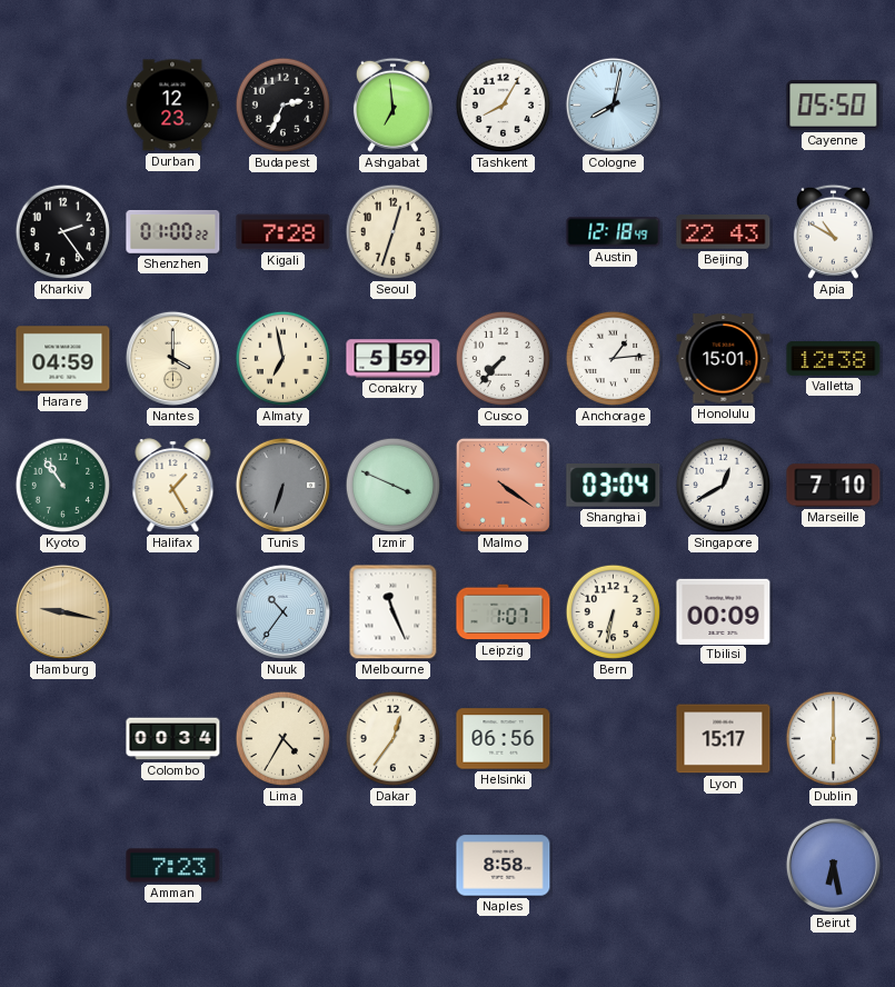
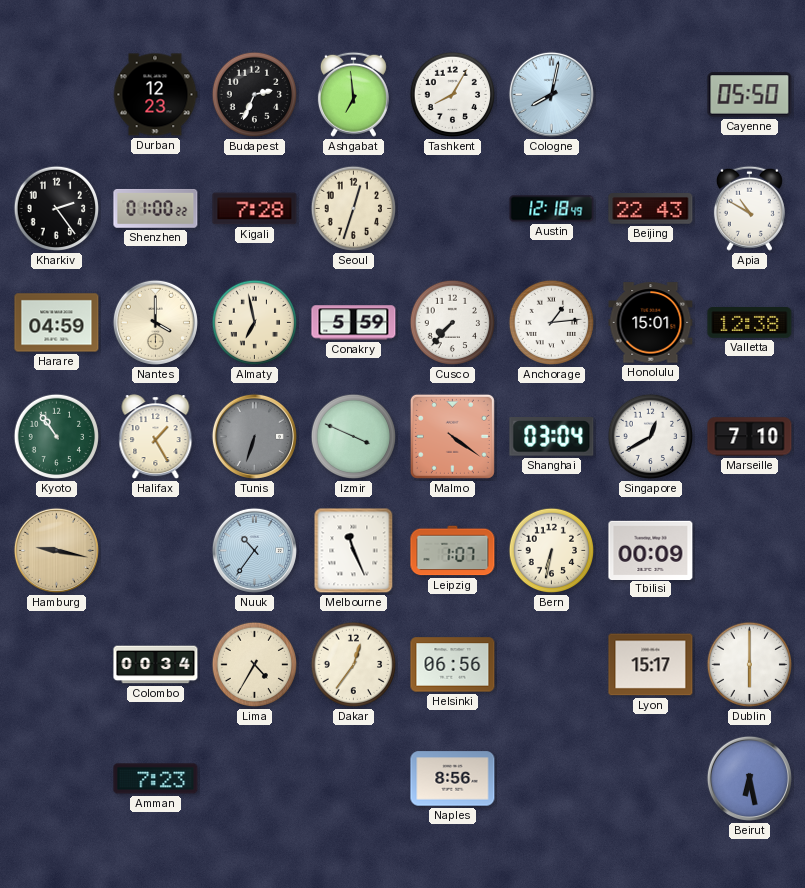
Naples: 8:58 -> 8:56
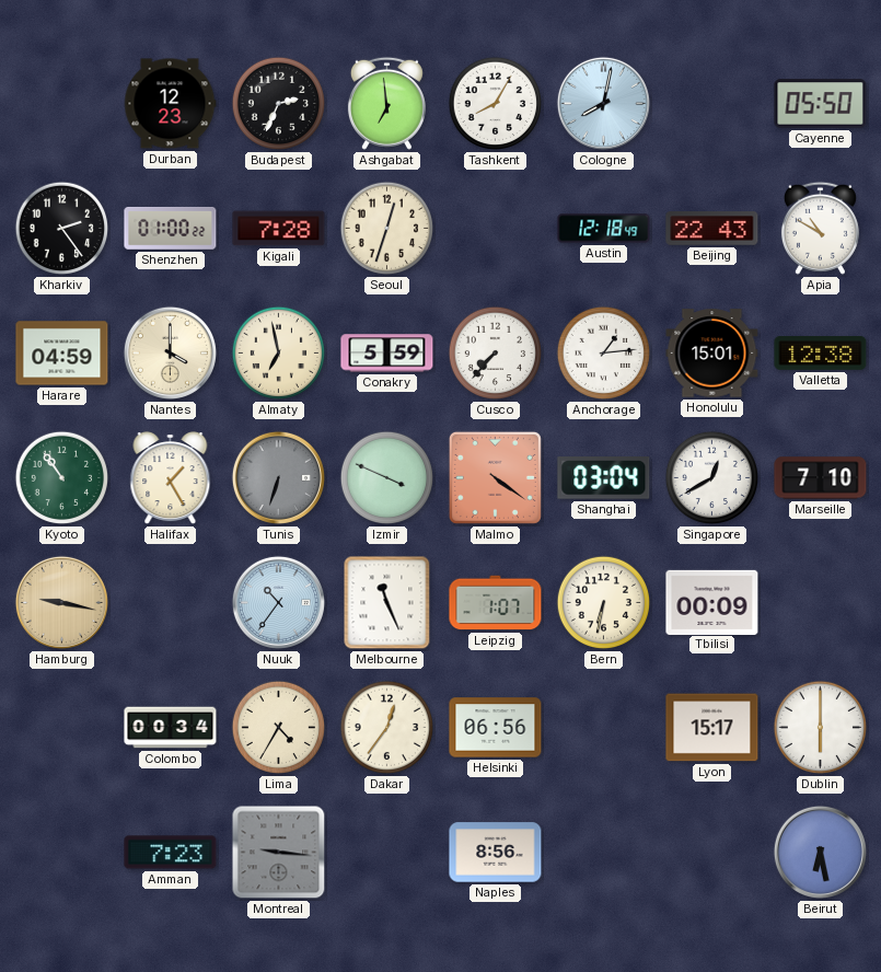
Montreal: none -> 9:16
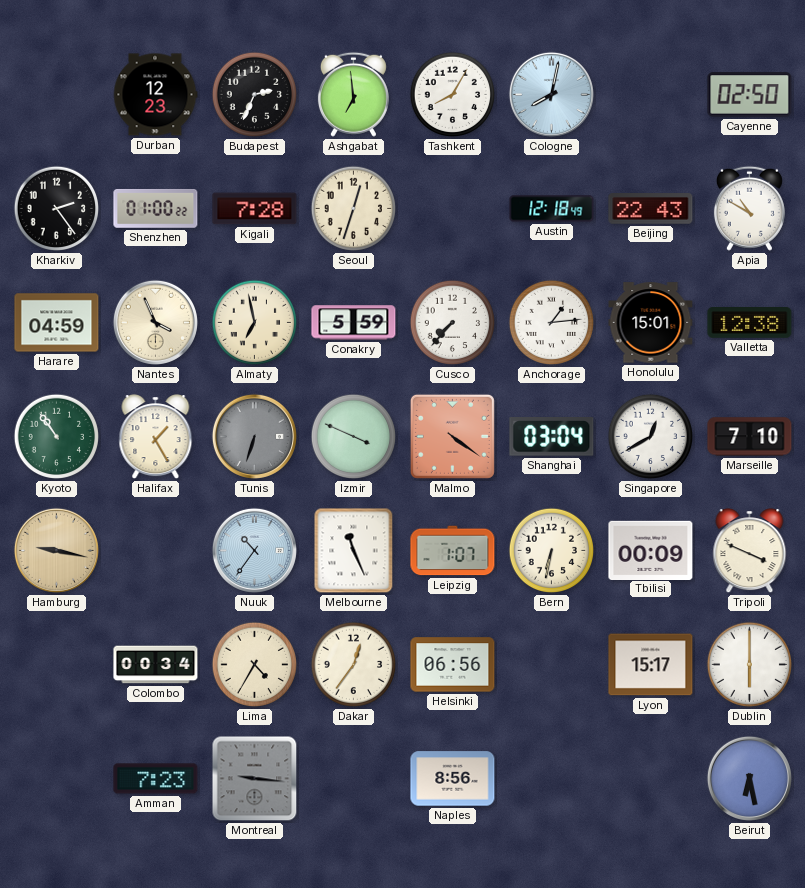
Cayenne: 05:50 -> 02:50
Nantes: 4:00 -> 3:56
Tripoli: none -> 3:49
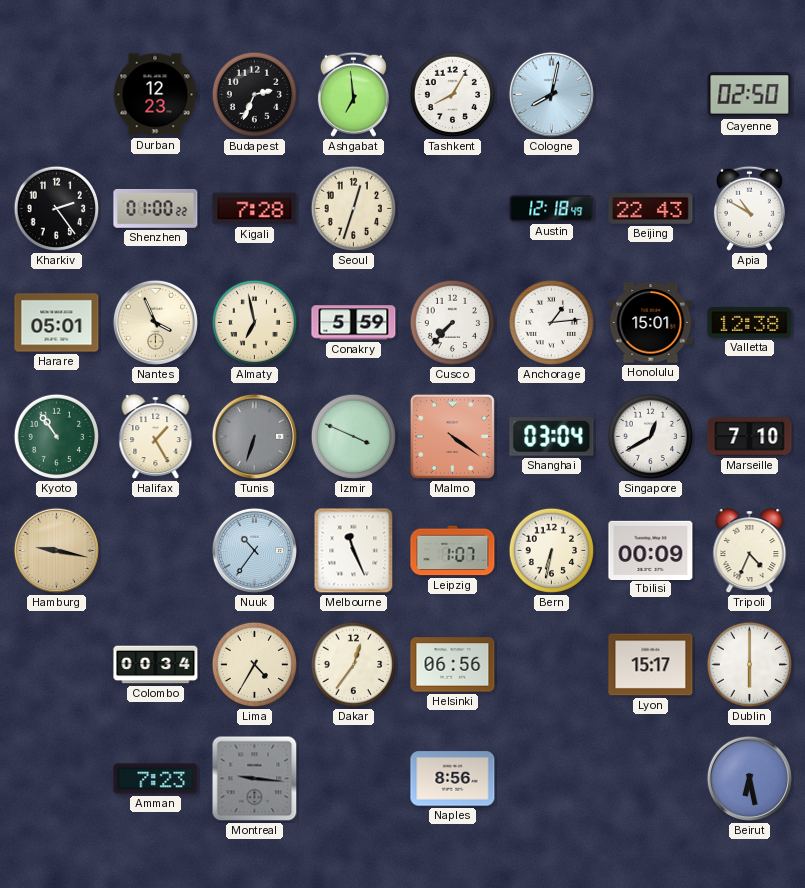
Harare: 04:59 -> 05:01
Tripoli: 3:49 -> 4:34
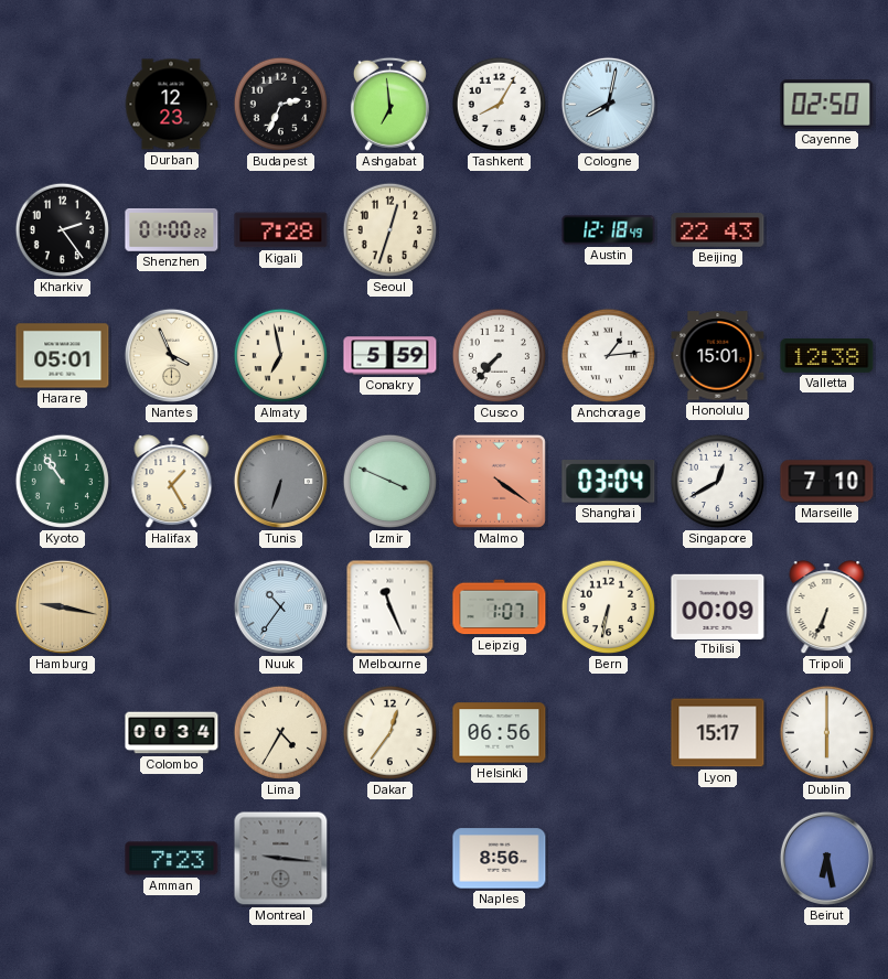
Apia: 10:50 -> none
Tripoli: 4:34 -> 6:34
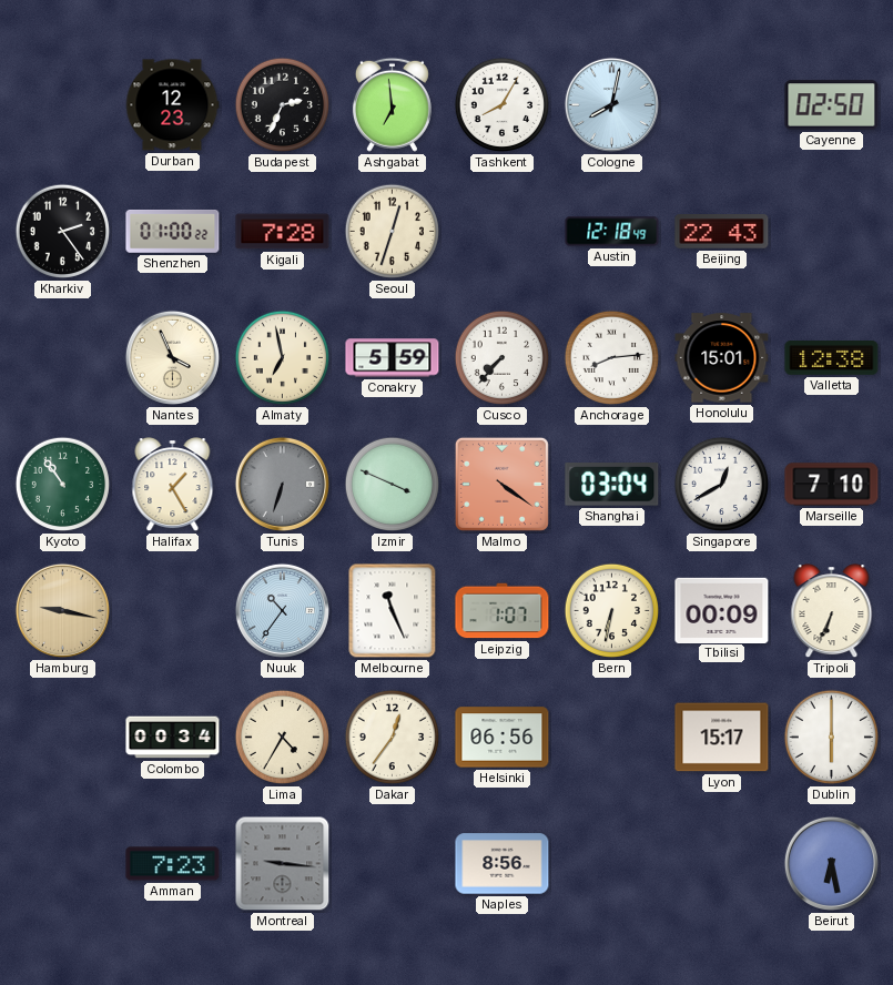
Harare: 05:01 -> none
Anchorage: 1:14 -> 8:14
